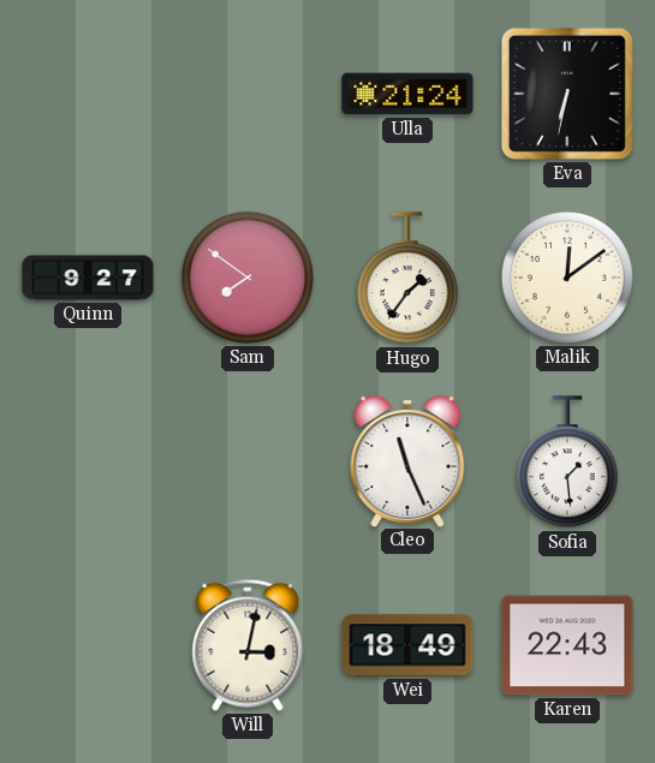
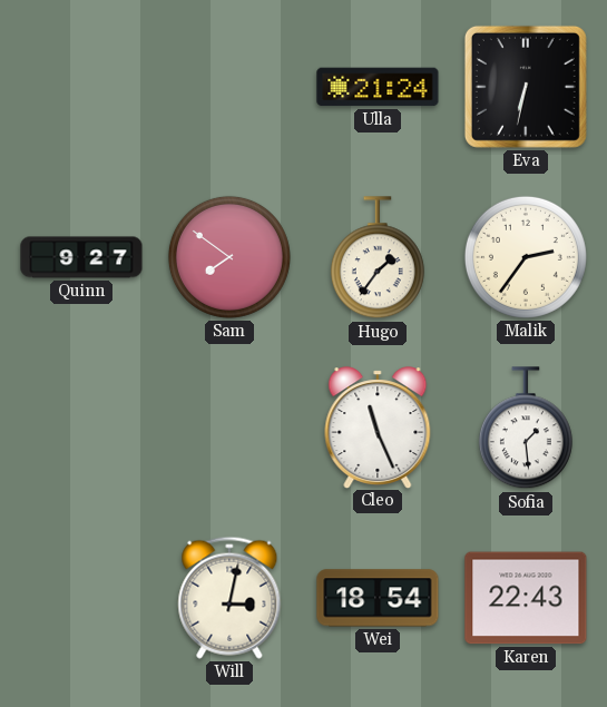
Malik: 12:09 -> 2:36
Wei: 18:49 -> 18:54
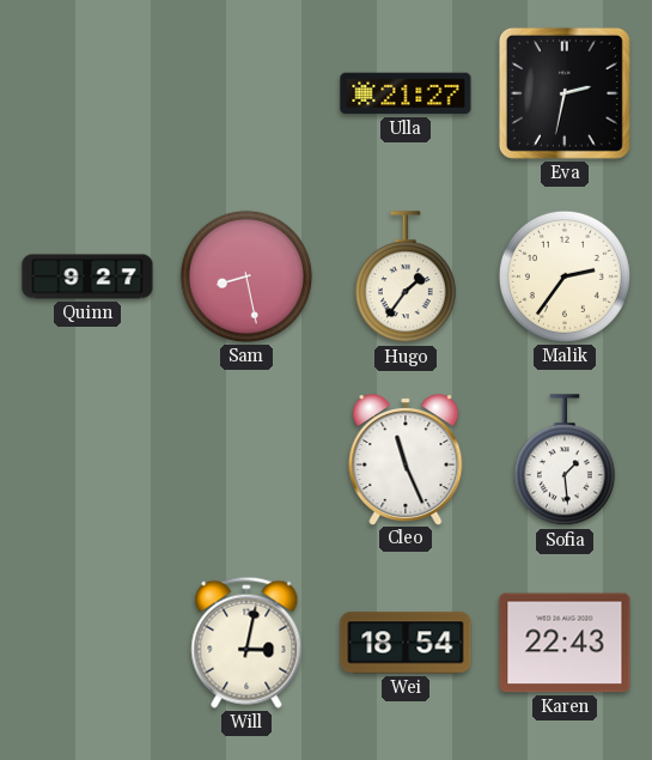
Ulla: 21:24 -> 21:27
Eva: 6:32 -> 2:32
Sam: 7:51 -> 8:28
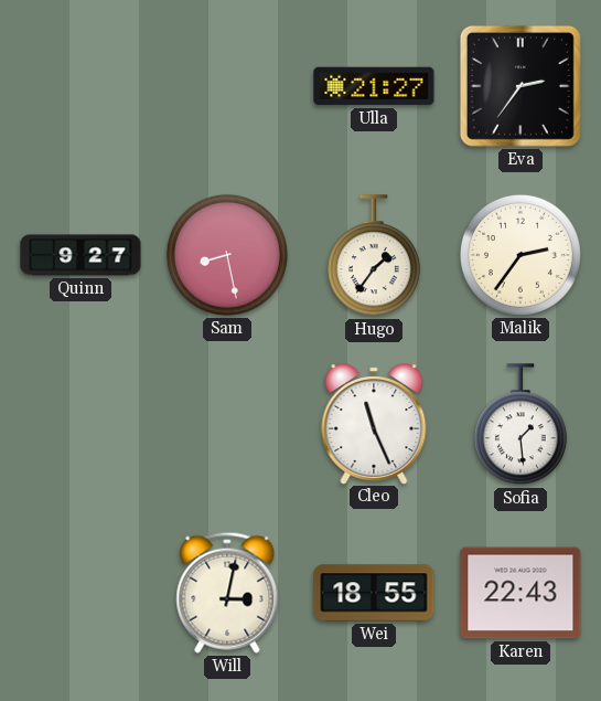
Eva: 2:32 -> 2:36
Wei: 18:54 -> 18:55
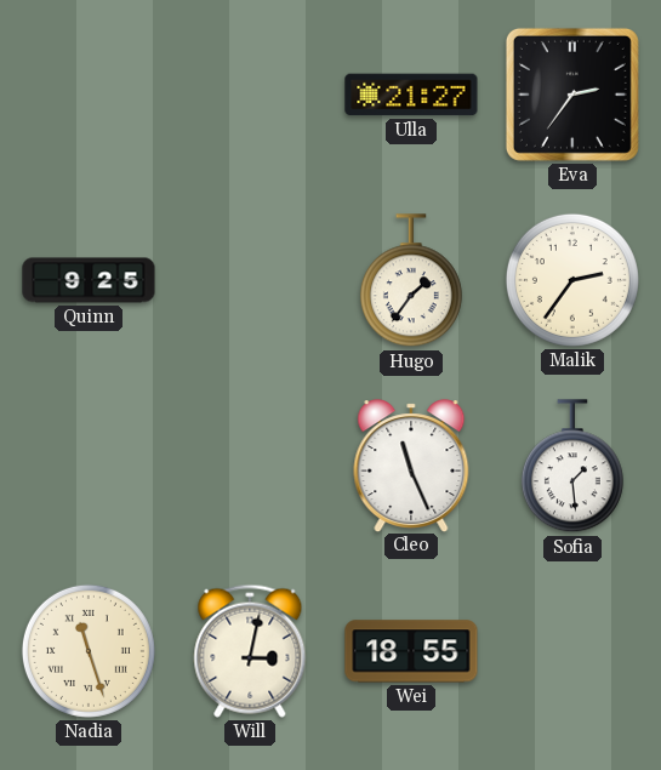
Quinn: 9:27 -> 9:25
Sam: 8:28 -> none
Nadia: none -> 11:27
Karen: 22:43 -> none
